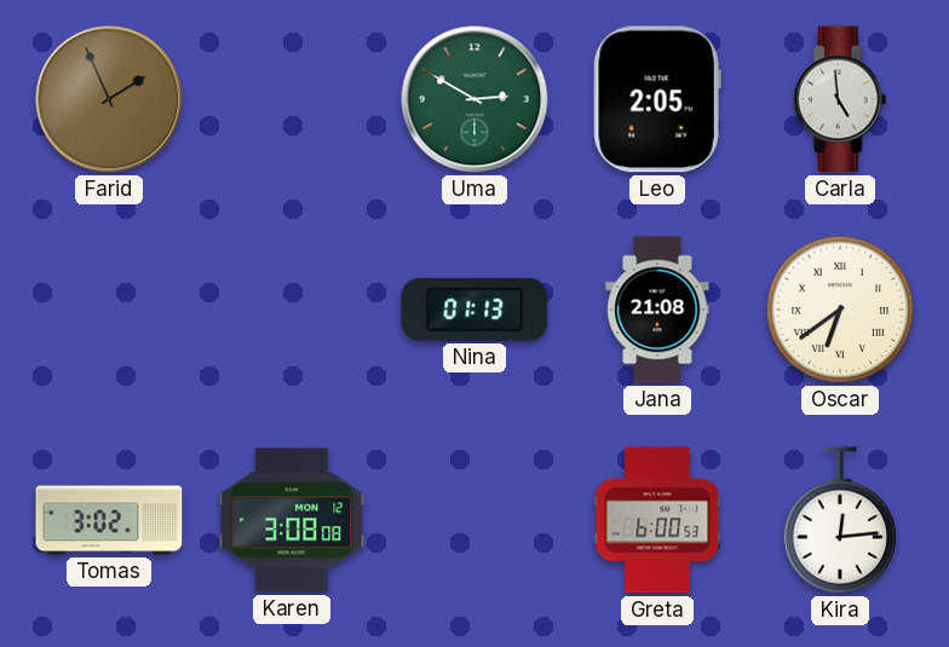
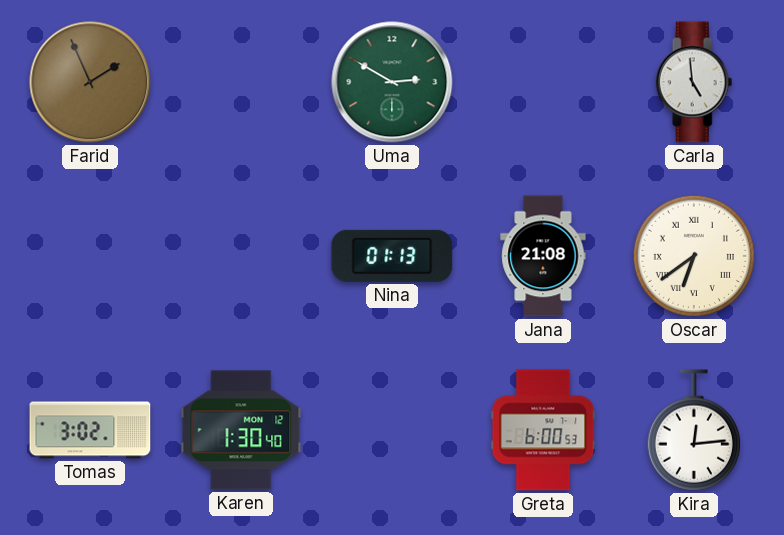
Leo: 2:05 -> none
Karen: 3:08 -> 1:30
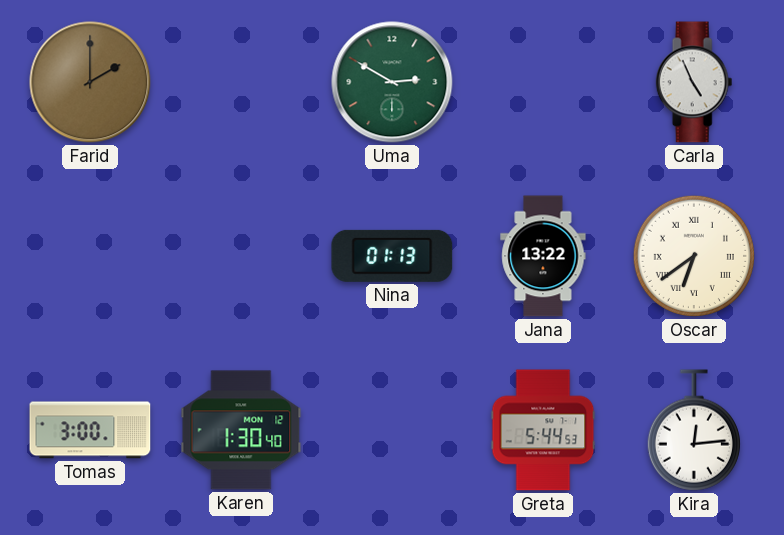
Farid: 1:56 -> 2:00
Carla: 4:59 -> 4:56
Jana: 21:08 -> 13:22
Tomas: 3:02 -> 3:00
Greta: 6:00 -> 5:44
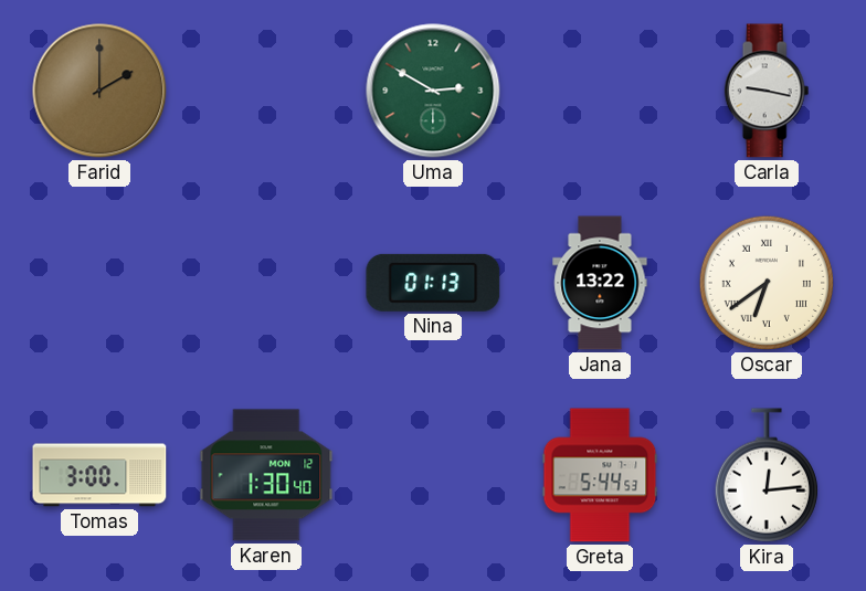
Carla: 4:56 -> 9:17
